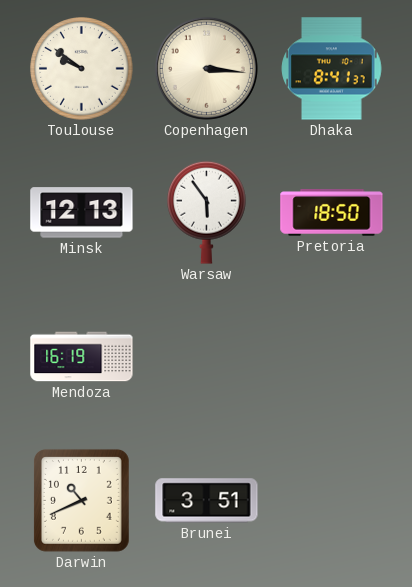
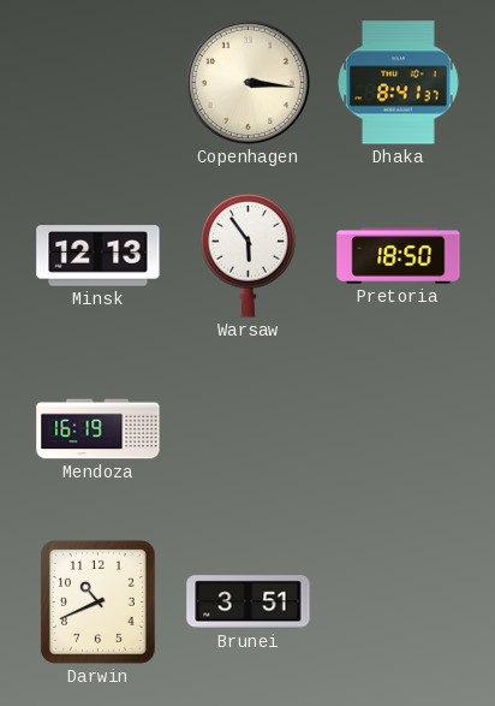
Toulouse: 9:51 -> none
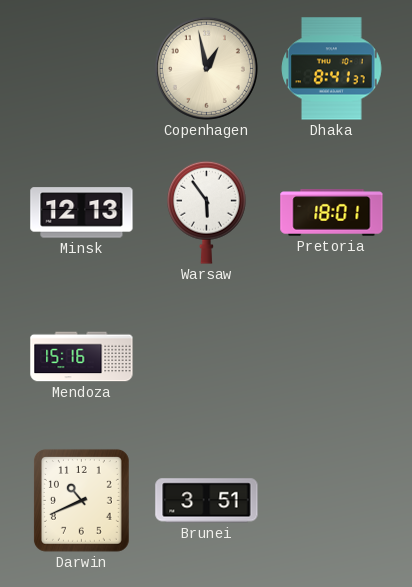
Copenhagen: 3:16 -> 12:58
Pretoria: 18:50 -> 18:01
Mendoza: 16:19 -> 15:16
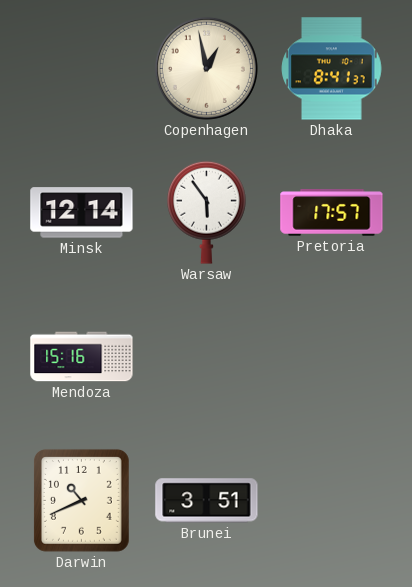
Minsk: 12:13 -> 12:14
Pretoria: 18:01 -> 17:57
